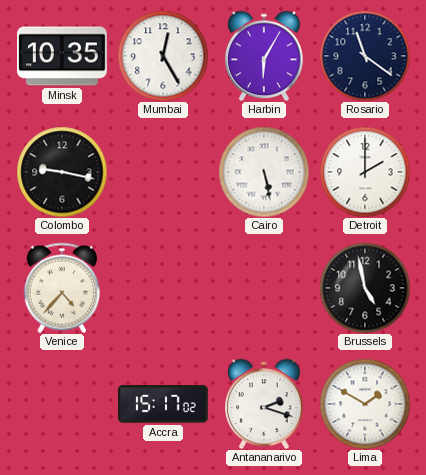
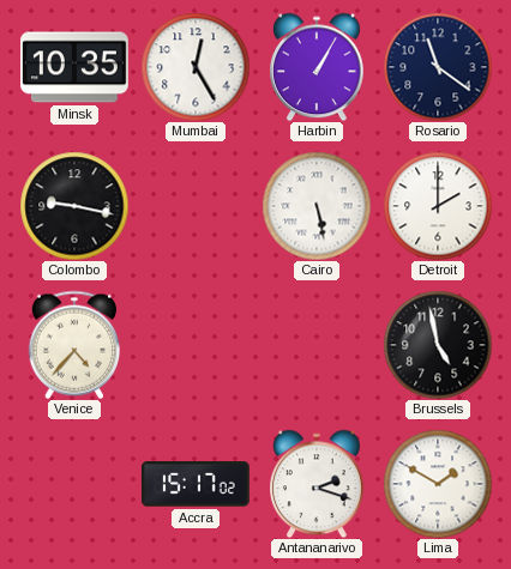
Harbin: 6:05 -> 1:05
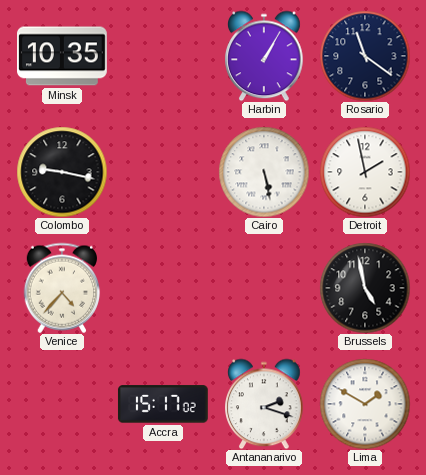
Mumbai: 12:25 -> none
Detroit: 2:00 -> 1:58
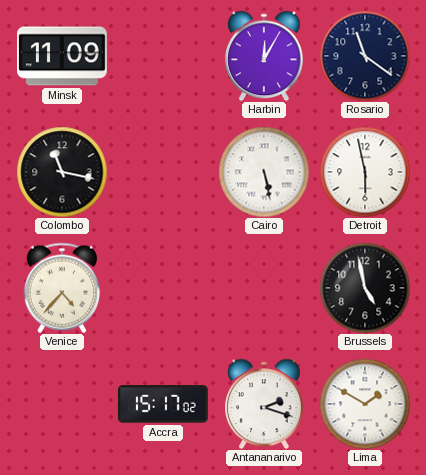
Minsk: 10:35 -> 11:09
Harbin: 1:05 -> 12:05
Colombo: 9:17 -> 11:17
Detroit: 1:58 -> 5:58
